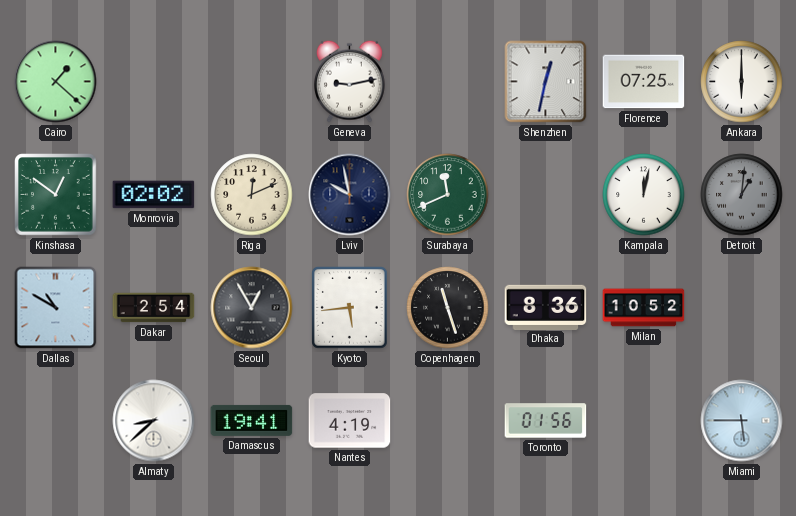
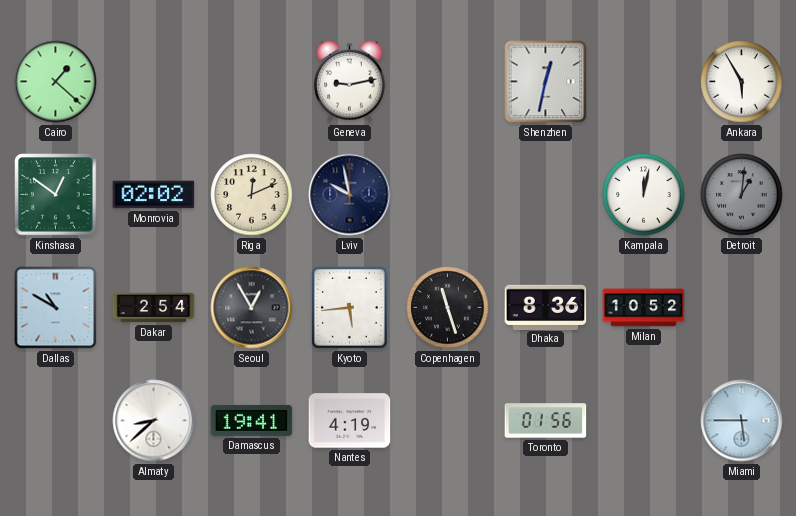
Florence: 07:25 -> none
Ankara: 6:00 -> 5:55
Surabaya: 11:41 -> none
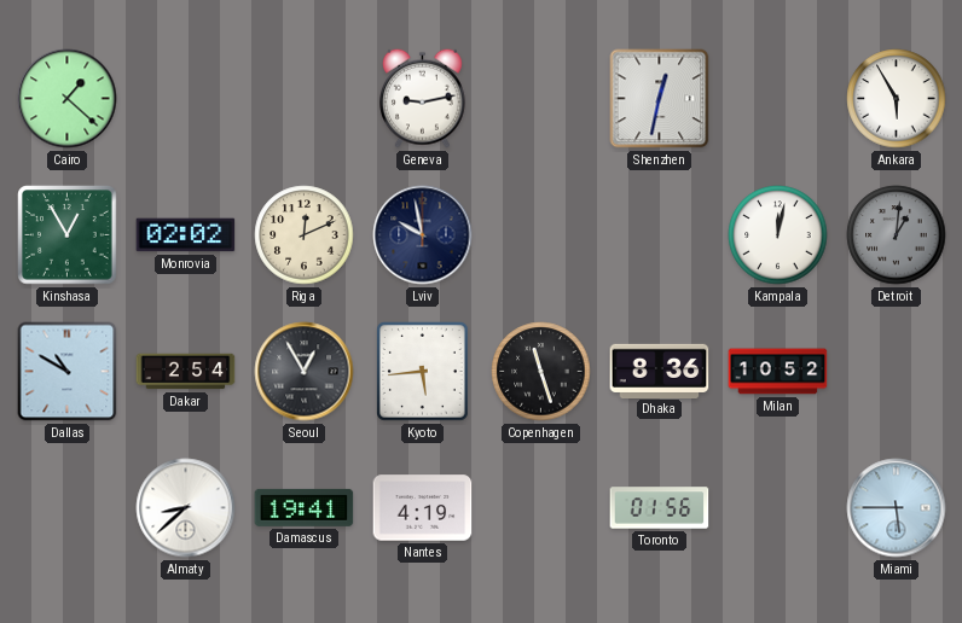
Kinshasa: 12:51 -> 12:55
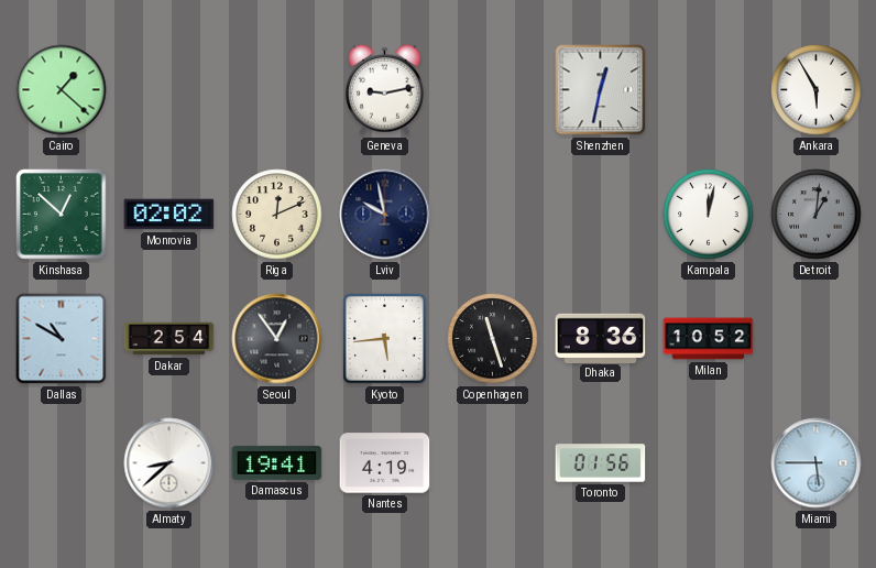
Kinshasa: 12:55 -> 12:52
Seoul: 12:55 -> 12:54
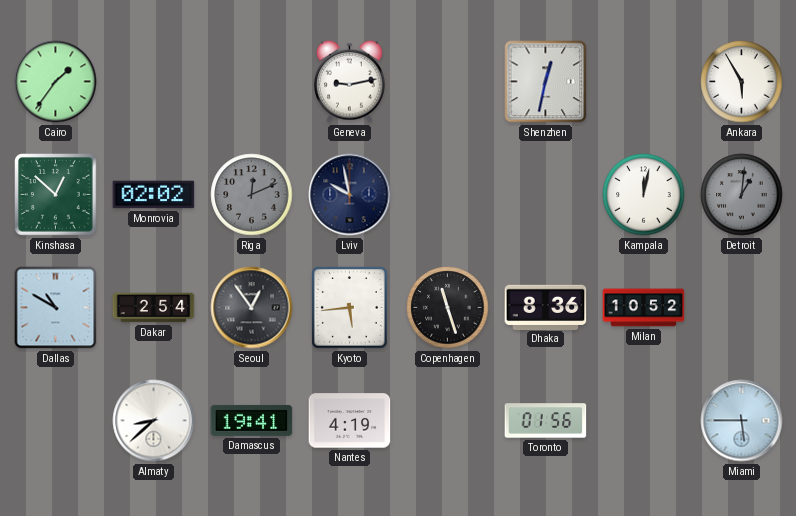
Cairo: 1:22 -> 1:36
Riga dial: cream -> grey
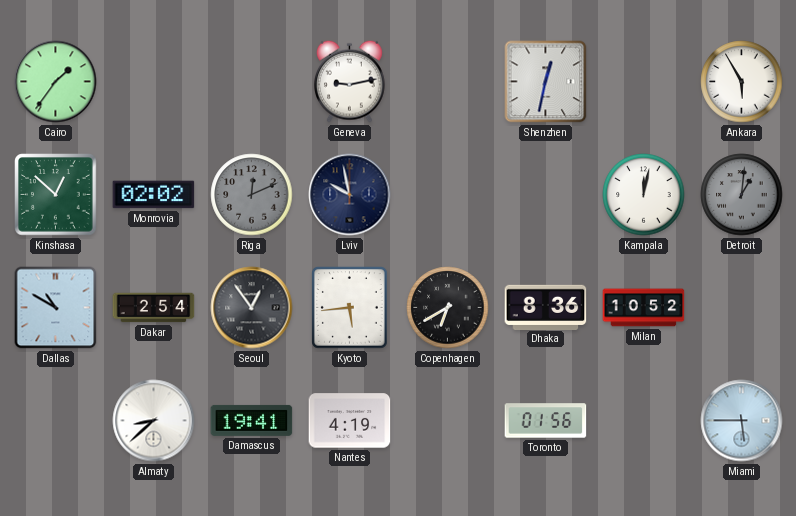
Copenhagen: 11:27 -> 6:40
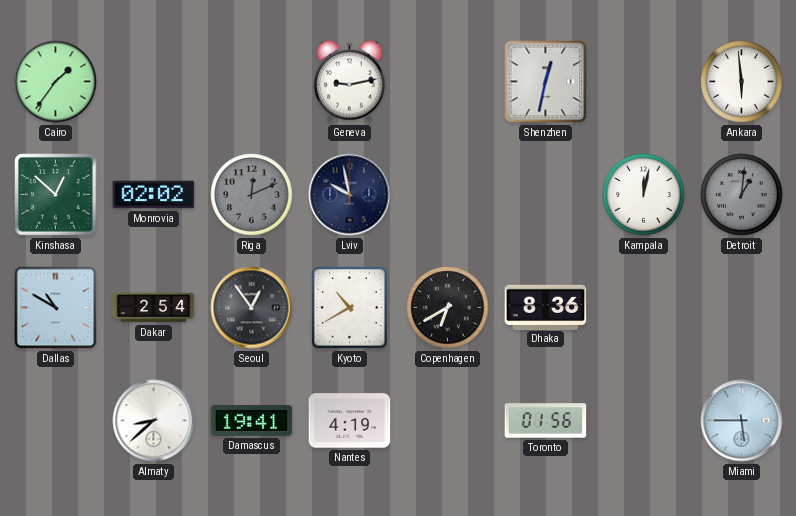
Ankara: 5:55 -> 5:59
Kyoto: 5:44 -> 10:40
Milan: 10:52 -> none
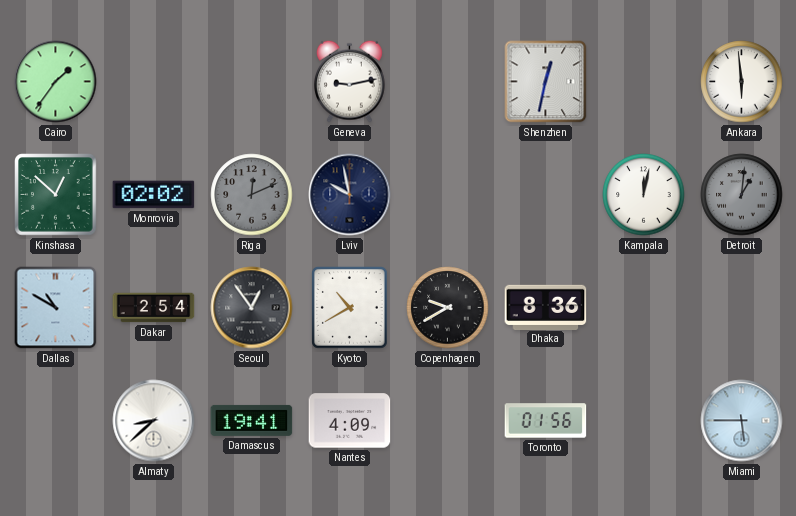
Copenhagen: 6:40 -> 9:40
Nantes: 4:19 -> 4:09
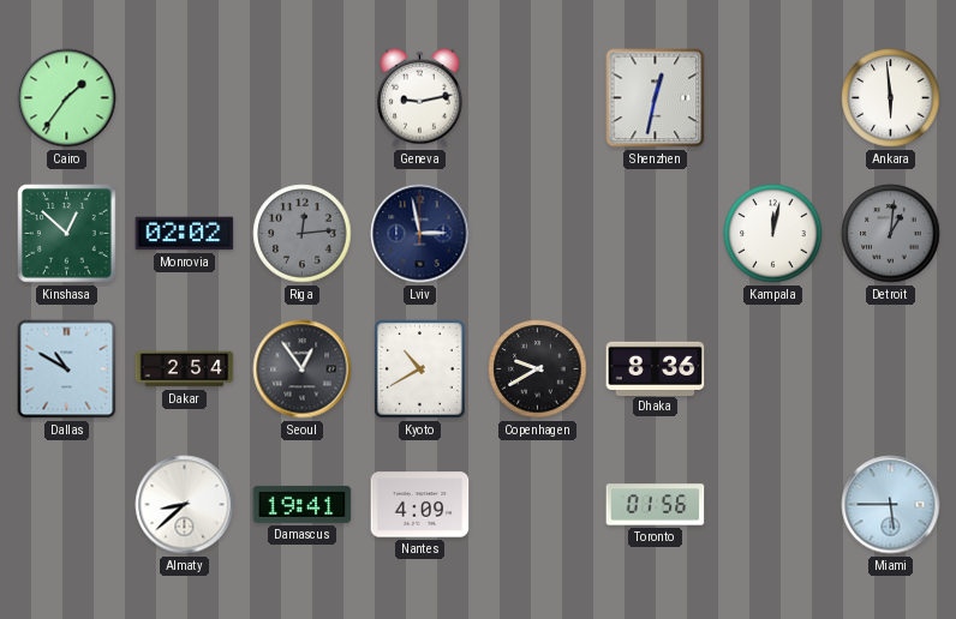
Riga: 12:11 -> 12:14
Lviv: 9:58 -> 2:58
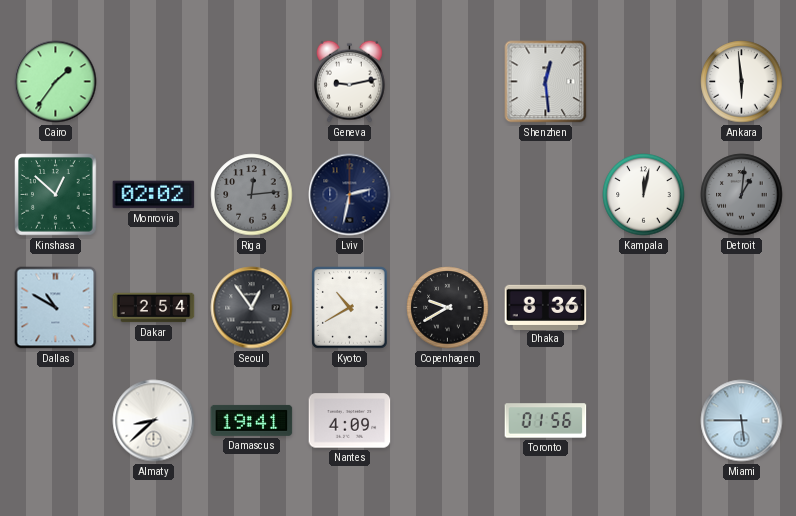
Shenzhen: 12:32 -> 12:29
Lviv: 2:58 -> 2:32
